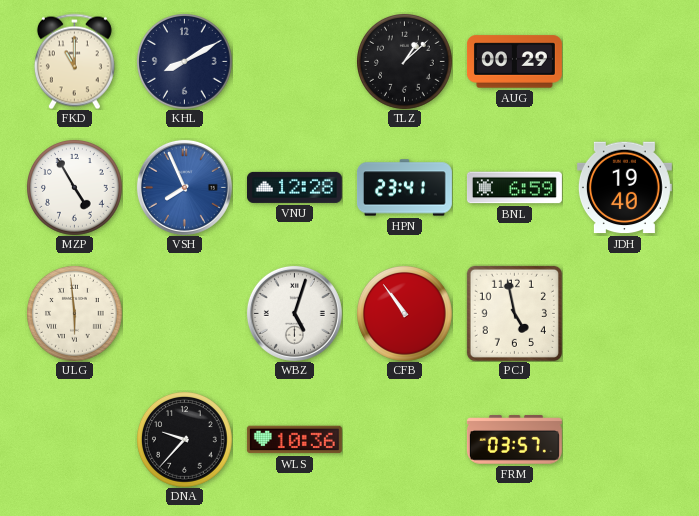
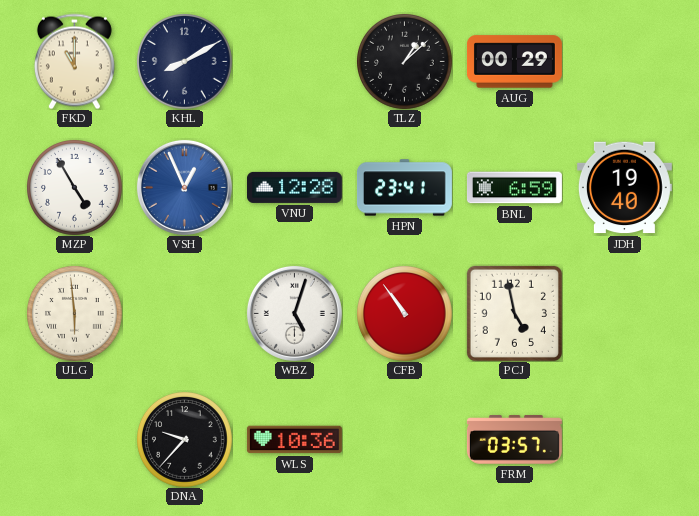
VSH: 7:56 -> 12:56
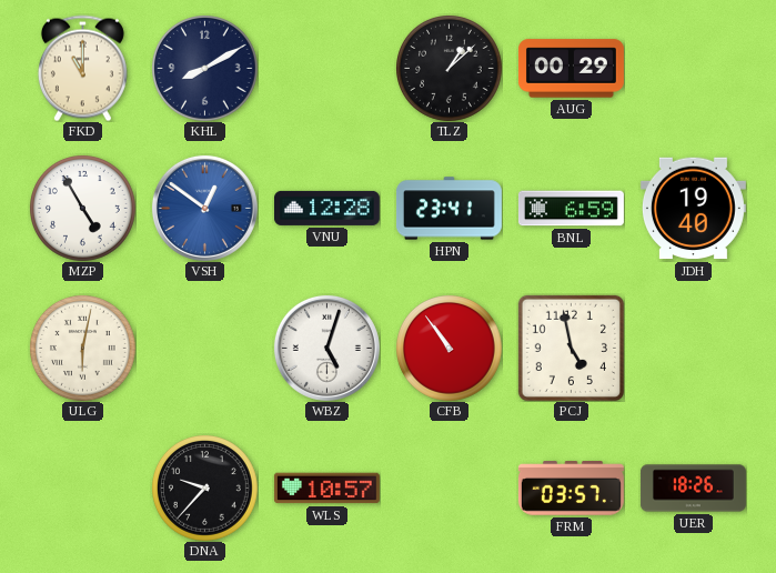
VSH: 12:56 -> 12:51
ULG: 5:59 -> 6:02
WLS: 10:36 -> 10:57
UER: none -> 18:26
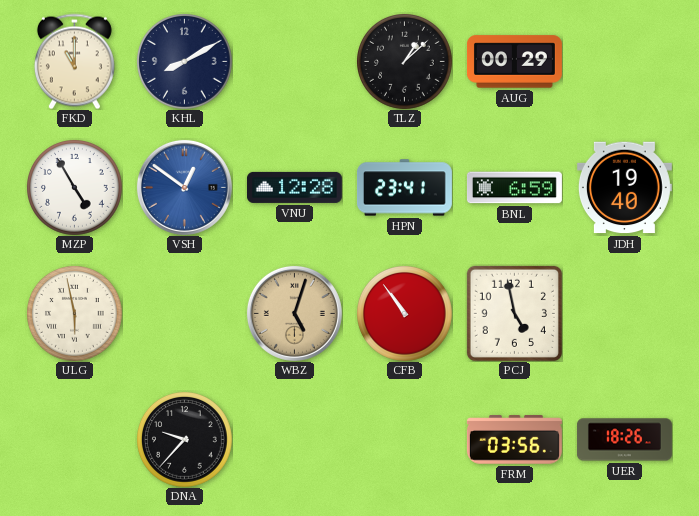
ULG: 6:02 -> 5:58
WBZ dial: white -> champagne
WLS: 10:57 -> none
FRM: 03:57 -> 03:56
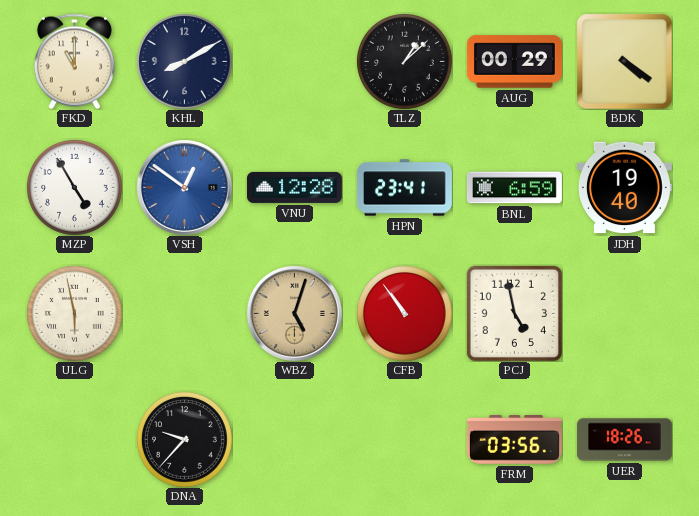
BDK: none -> 4:21
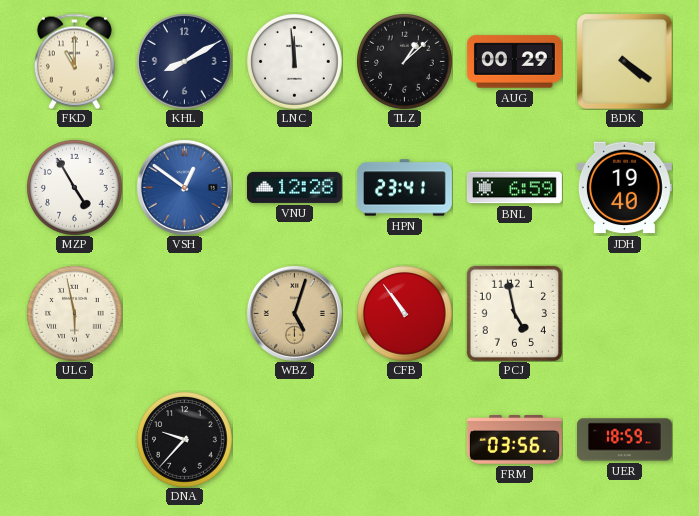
LNC: none -> 11:59
UER: 18:26 -> 18:59
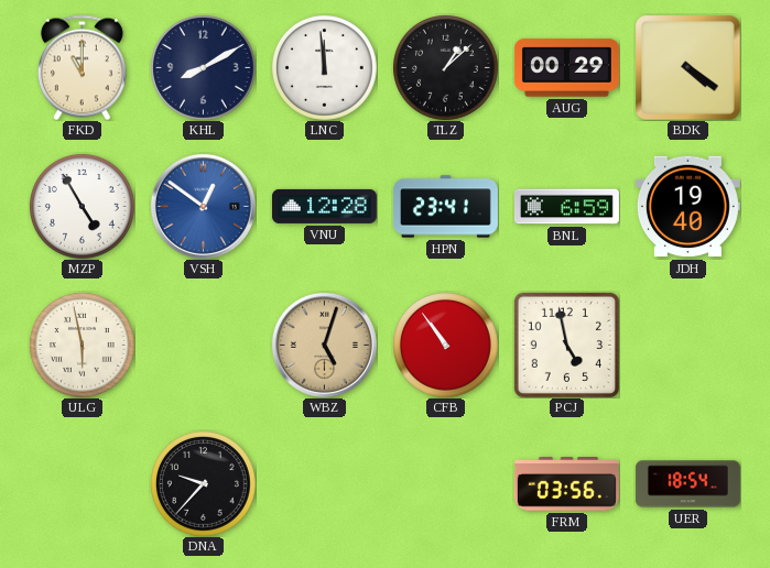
UER: 18:59 -> 18:54
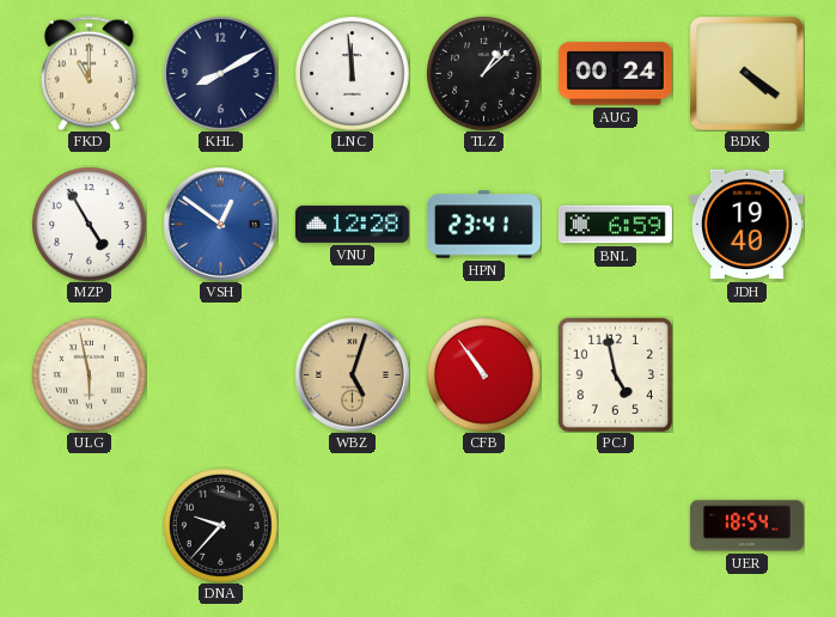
AUG: 00:29 -> 00:24
FRM: 03:56 -> none
